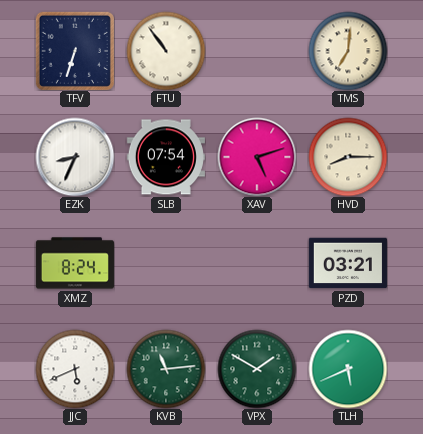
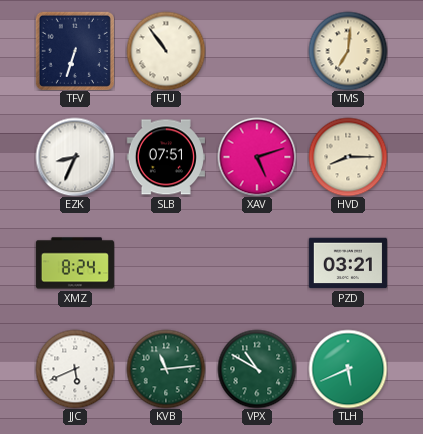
SLB: 07:54 -> 07:51
VPX: 1:50 -> 10:50
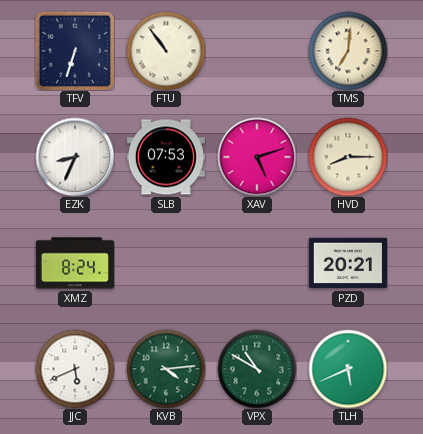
SLB: 07:51 -> 07:53
PZD: 03:21 -> 20:21
KVB: 11:14 -> 4:14
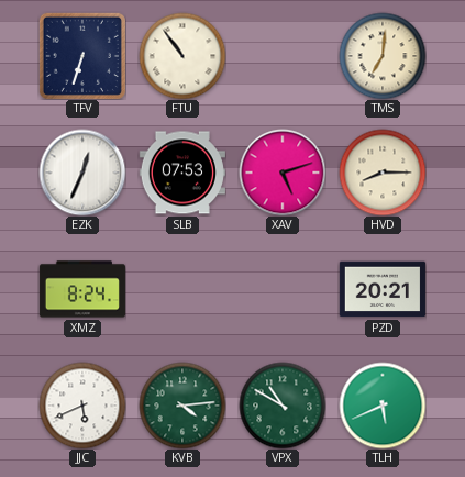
EZK: 8:34 -> 12:34
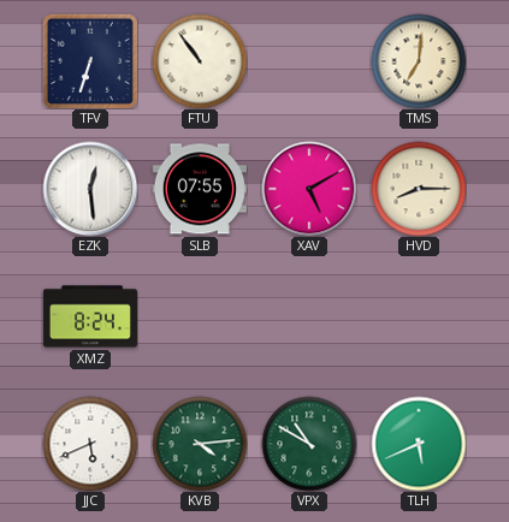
EZK: 12:34 -> 12:29
SLB: 07:53 -> 07:55
XAV: 5:12 -> 5:10
PZD: 20:21 -> none
